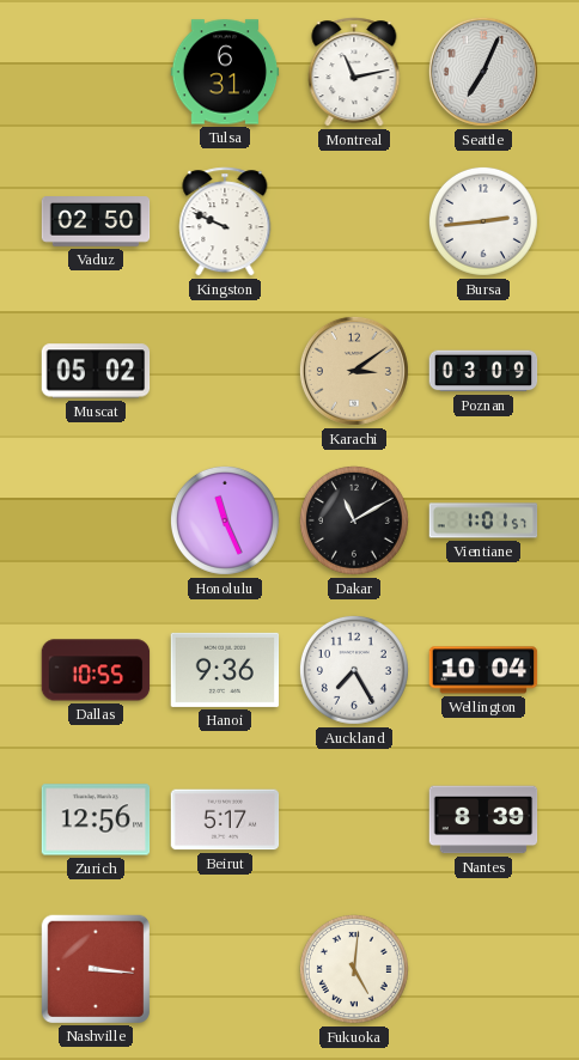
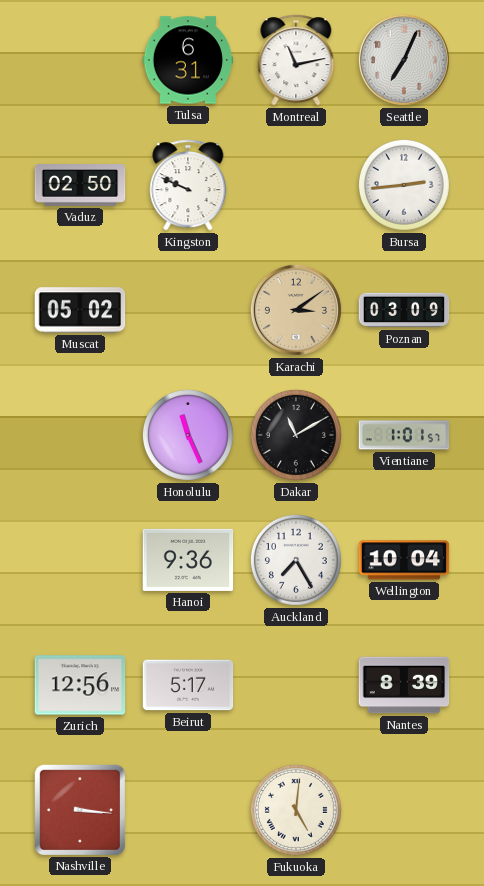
Dallas: 10:55 -> none
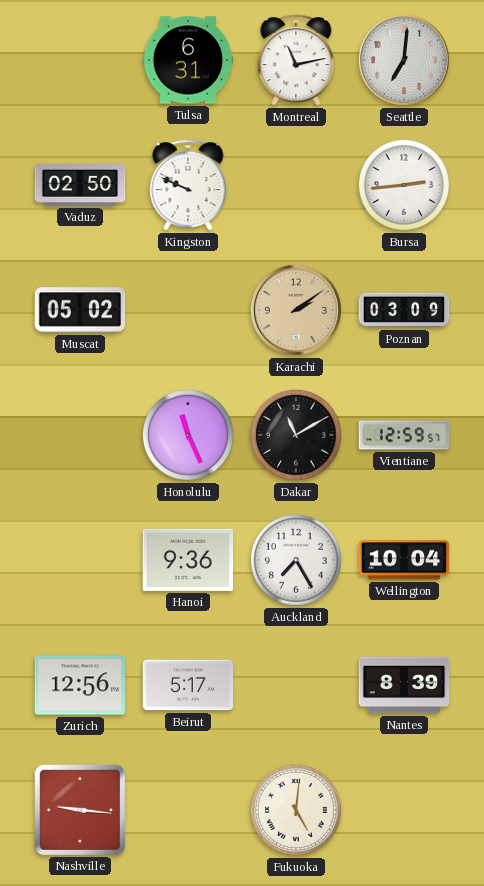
Seattle: 7:04 -> 7:01
Karachi: 3:09 -> 2:09
Vientiane: 1:01 -> 12:59
Nashville: 3:16 -> 9:16
